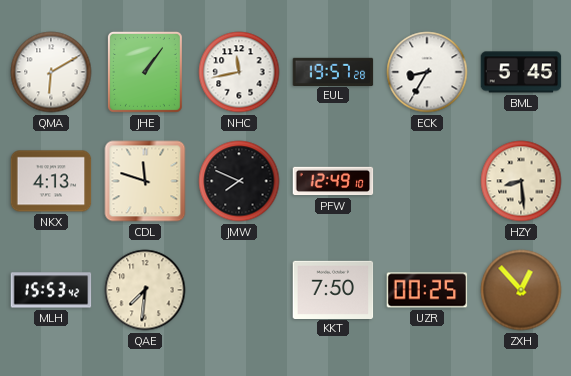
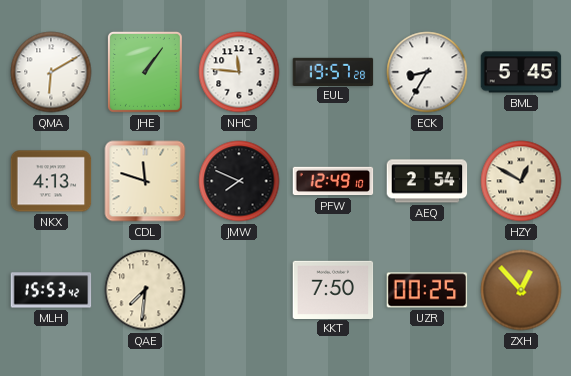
NHC: 11:43 -> 11:46
AEQ: none -> 2:54
HZY: 8:29 -> 12:50
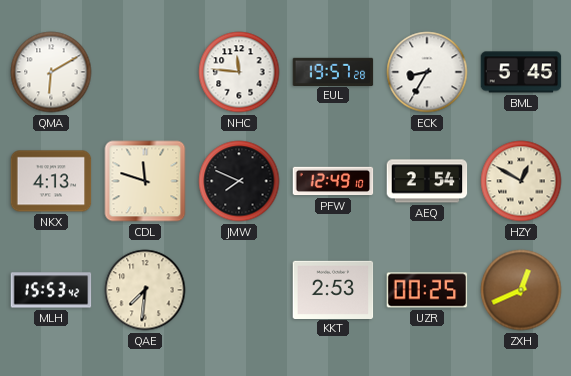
JHE: 1:06 -> none
KKT: 7:50 -> 2:53
ZXH: 12:53 -> 12:41
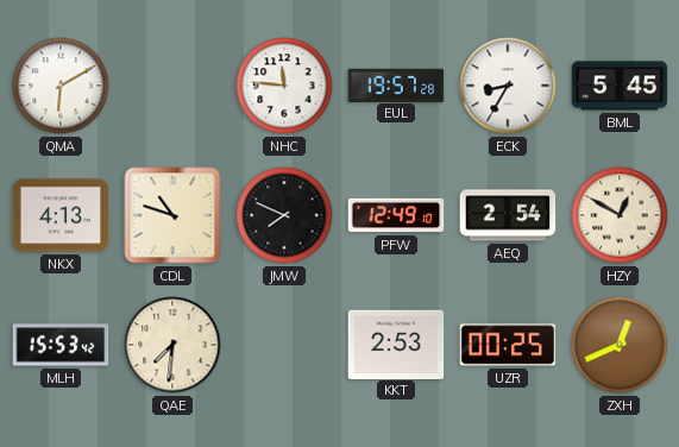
CDL: 11:48 -> 10:48
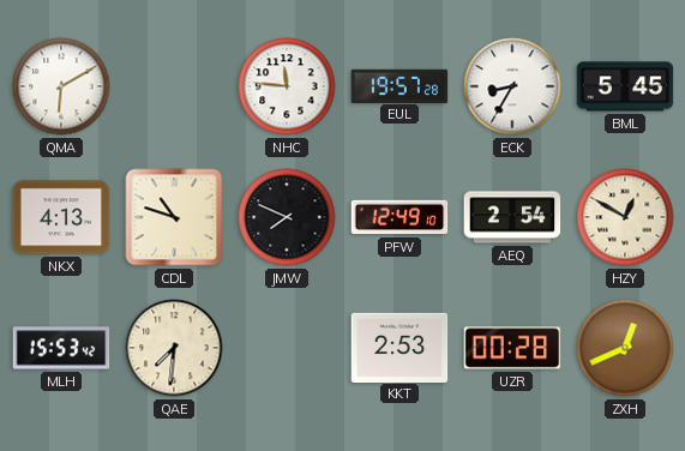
UZR: 00:25 -> 00:28
